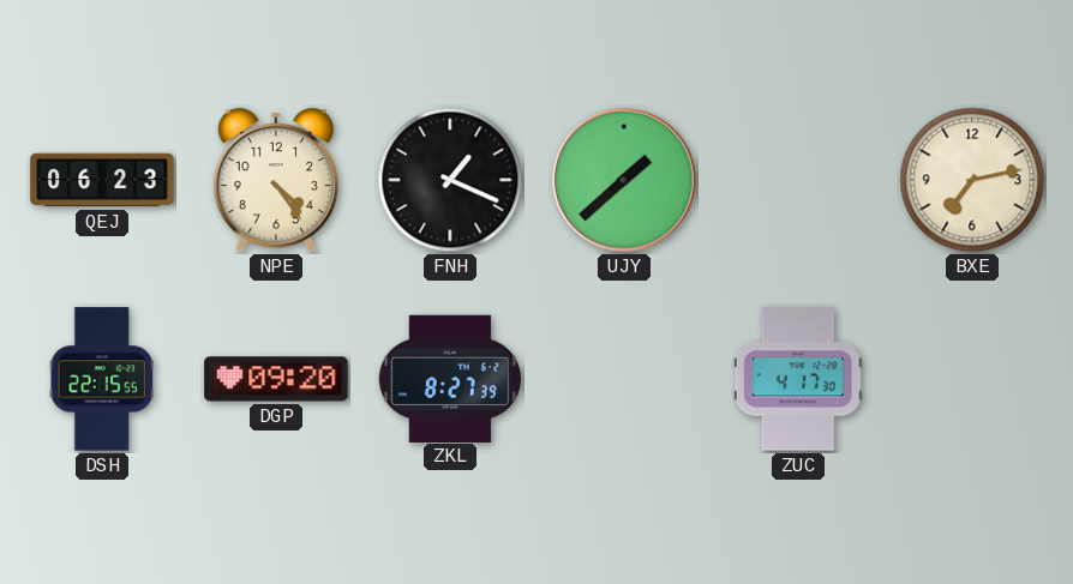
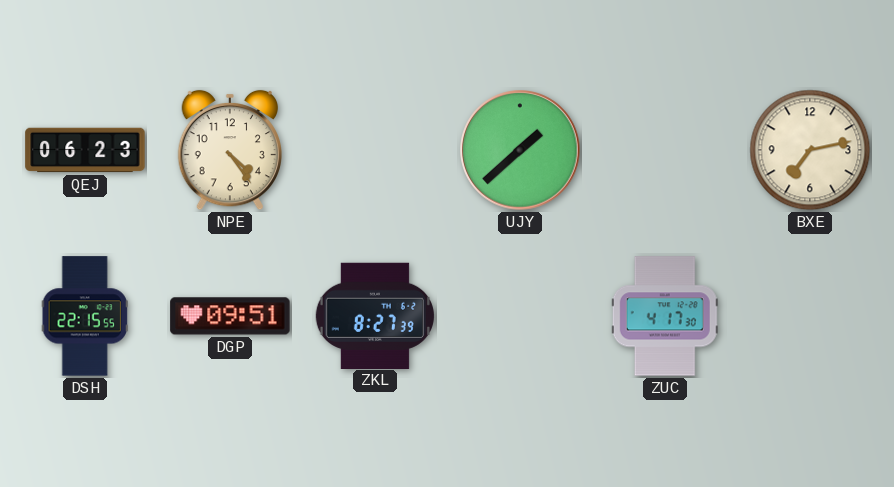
FNH: 1:19 -> none
DGP: 09:20 -> 09:51
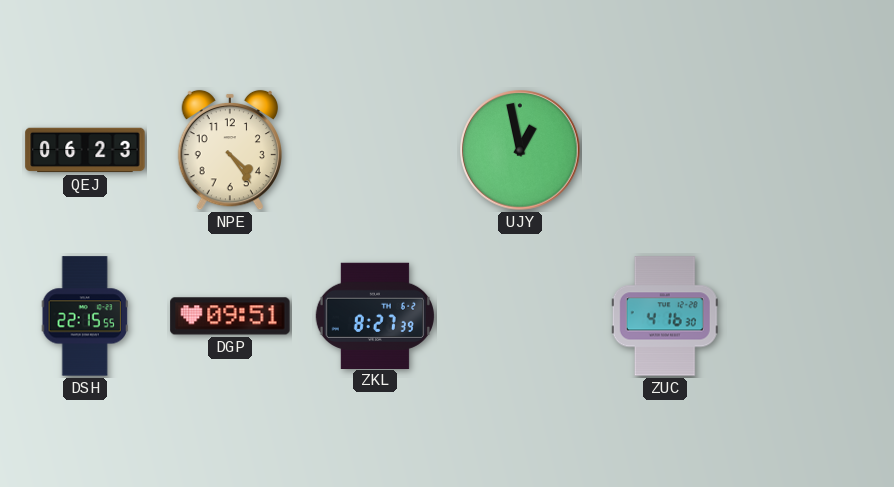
UJY: 1:38 -> 12:58
BXE: 7:13 -> none
ZUC: 4:17 -> 4:16
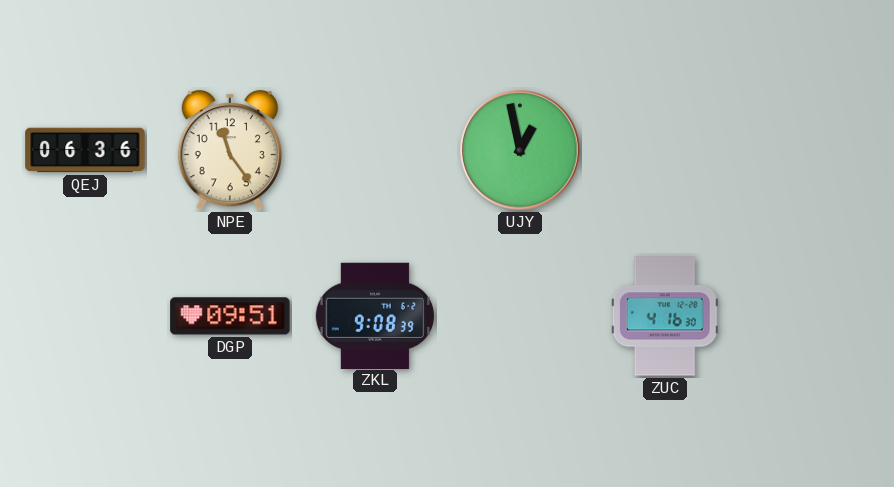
QEJ: 06:23 -> 06:36
NPE: 4:24 -> 11:24
DSH: 22:15 -> none
ZKL: 8:27 -> 9:08
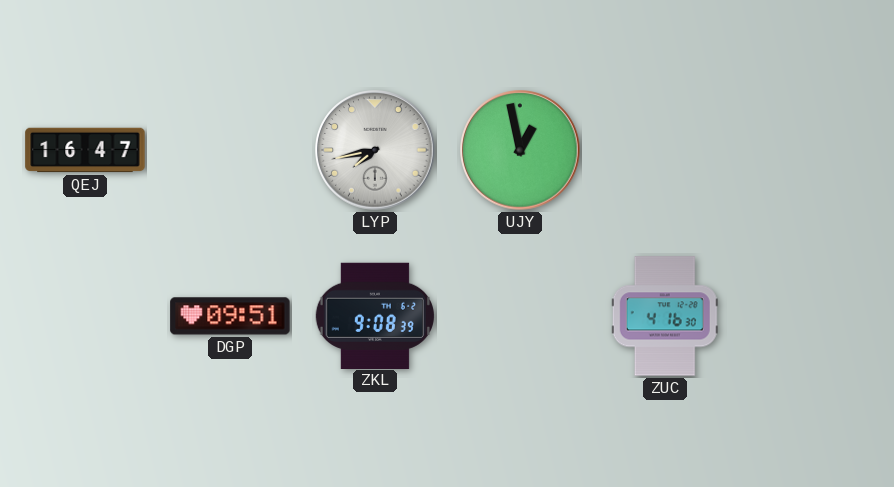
QEJ: 06:36 -> 16:47
NPE: 11:24 -> none
LYP: none -> 7:43
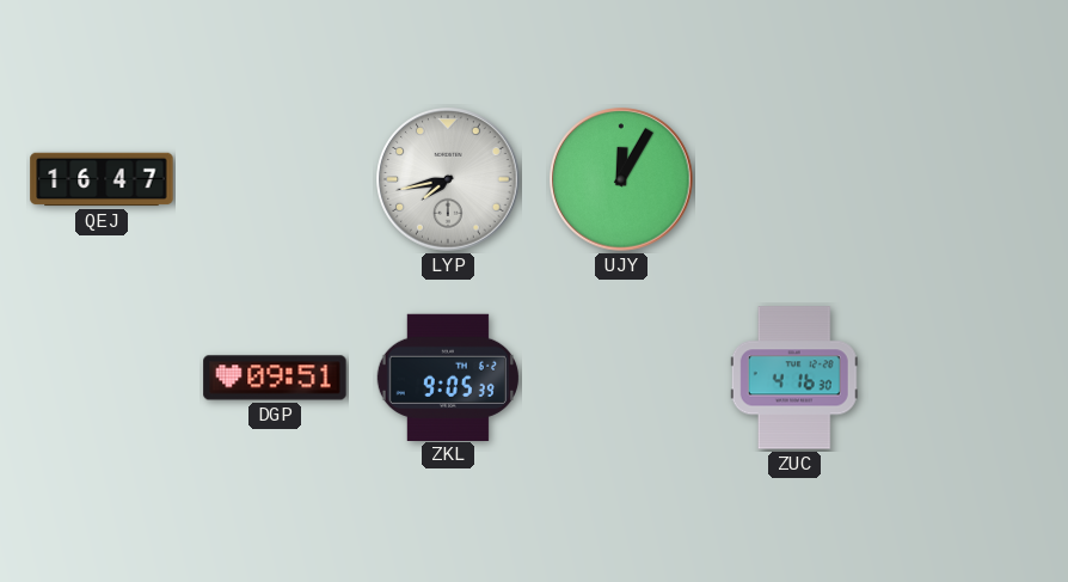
UJY: 12:58 -> 12:05
ZKL: 9:08 -> 9:05
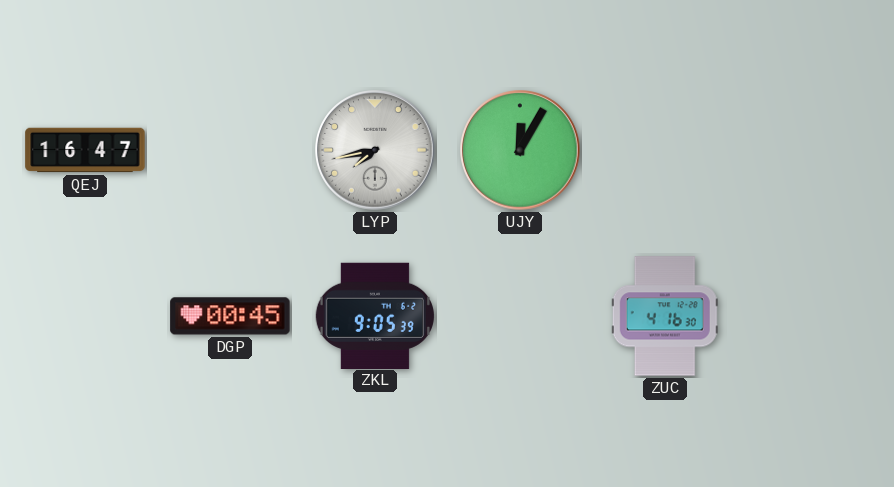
DGP: 09:51 -> 00:45
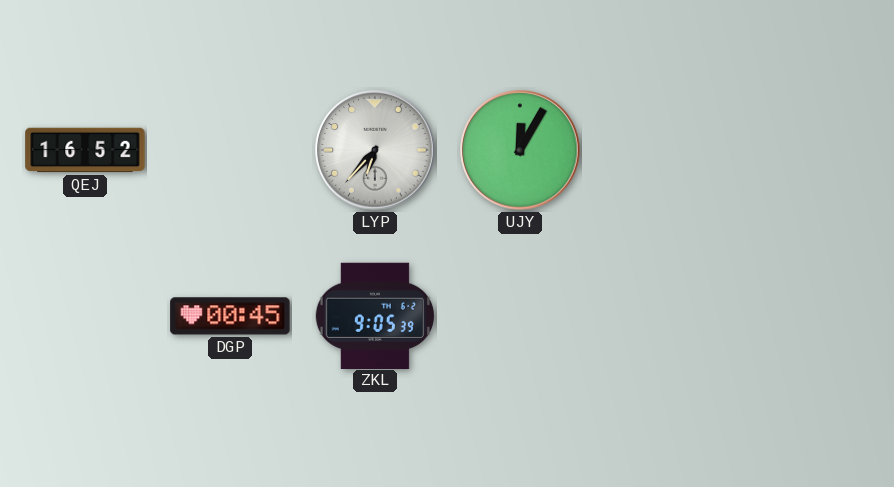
QEJ: 16:47 -> 16:52
LYP: 7:43 -> 6:37
ZUC: 4:16 -> none
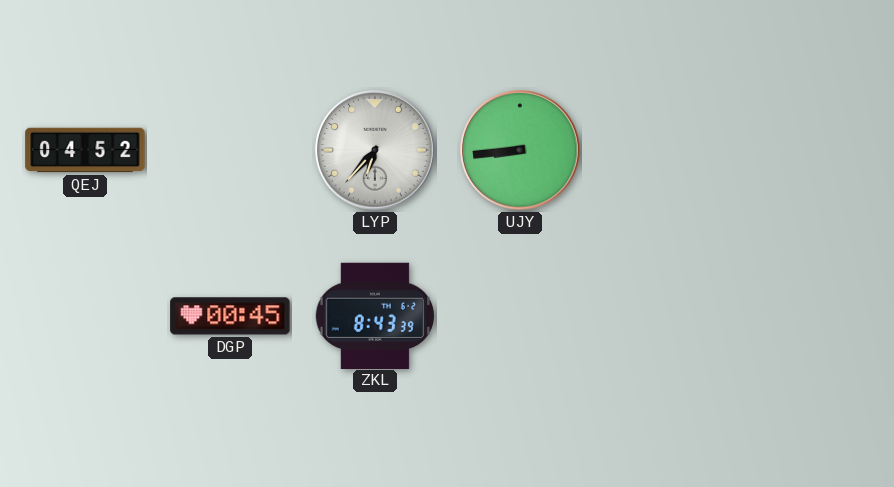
QEJ: 16:52 -> 04:52
UJY: 12:05 -> 8:44
ZKL: 9:05 -> 8:43
